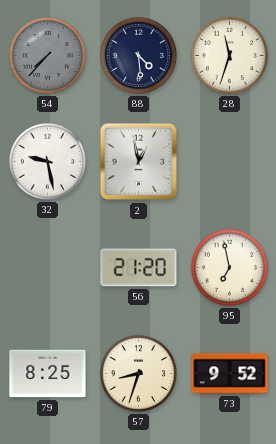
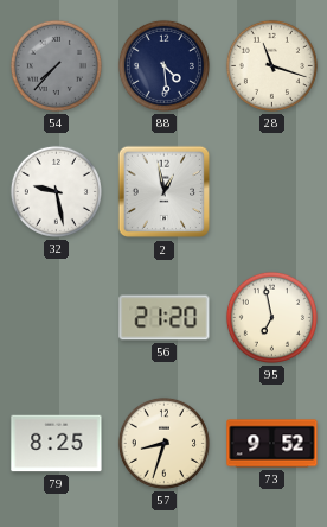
28: 11:33 -> 11:18
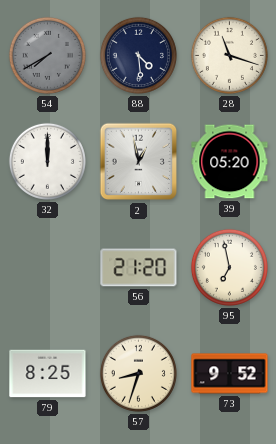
54: 7:37 -> 7:40
32: 9:28 -> 12:00
39: none -> 05:20
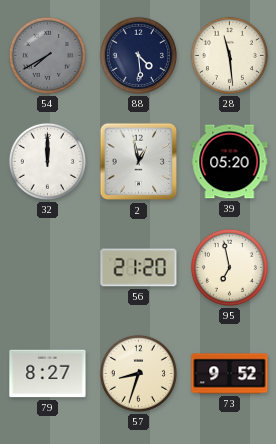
28: 11:18 -> 11:29
79: 8:25 -> 8:27
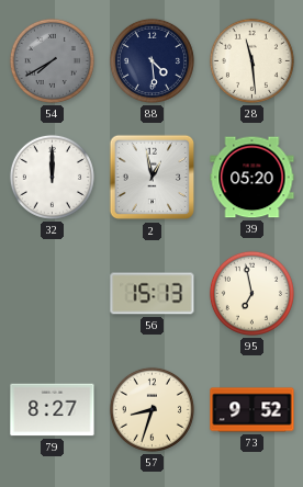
56: 21:20 -> 15:13
